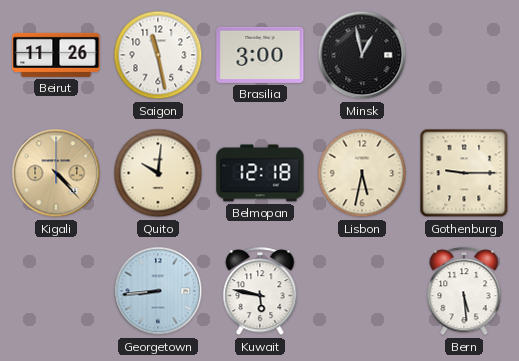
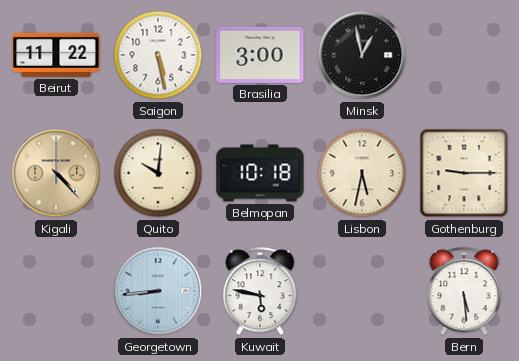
Beirut: 11:26 -> 11:22
Saigon: 11:28 -> 5:28
Belmopan: 12:18 -> 10:18
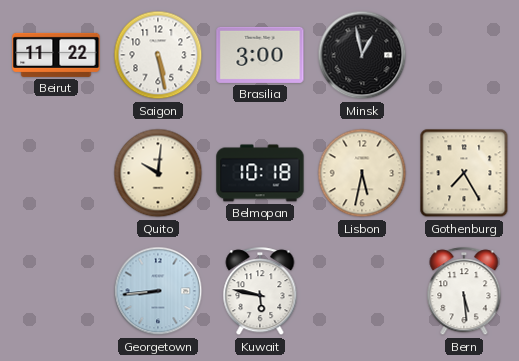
Kigali: 4:23 -> none
Gothenburg: 9:15 -> 7:25
